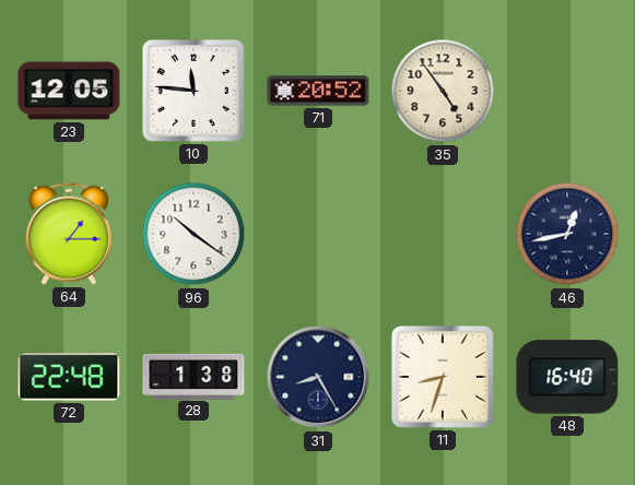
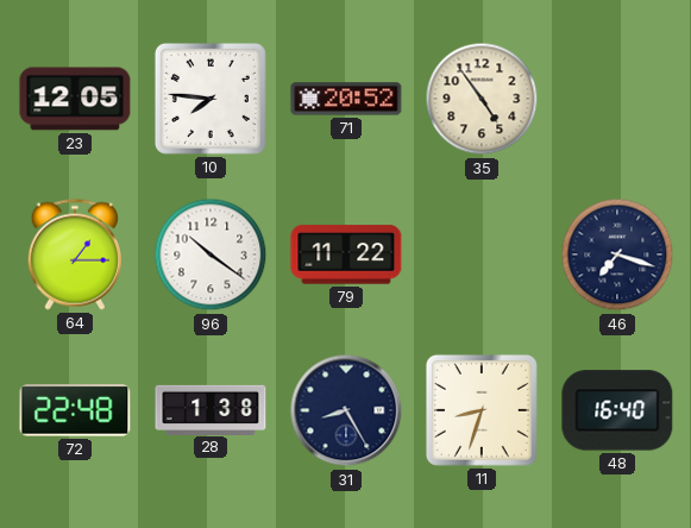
10: 11:46 -> 7:46
79: none -> 11:22
46: 12:43 -> 7:18
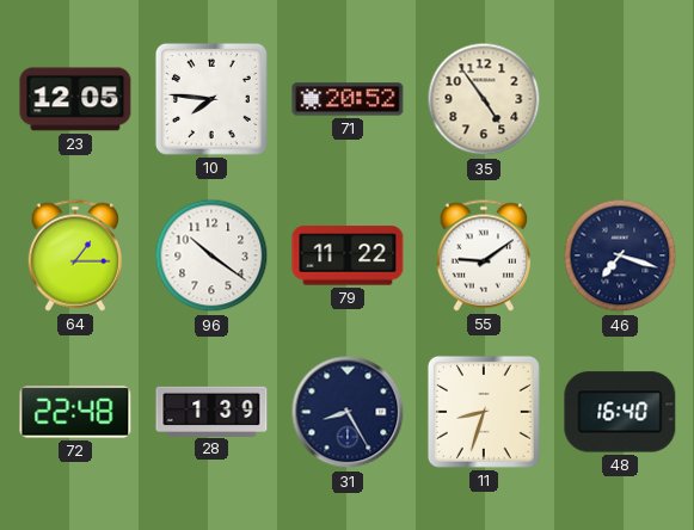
55: none -> 9:09
28: 1:38 -> 1:39
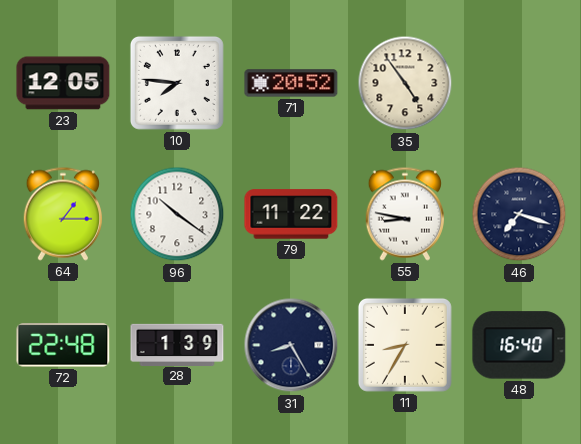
55: 9:09 -> 8:47
11: 8:33 -> 8:35
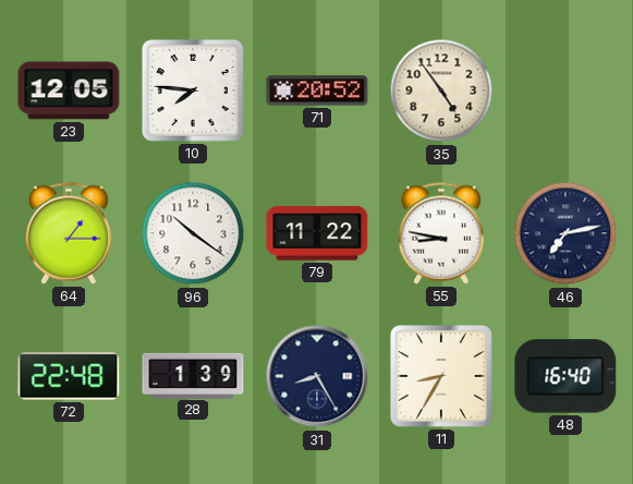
46: 7:18 -> 7:13
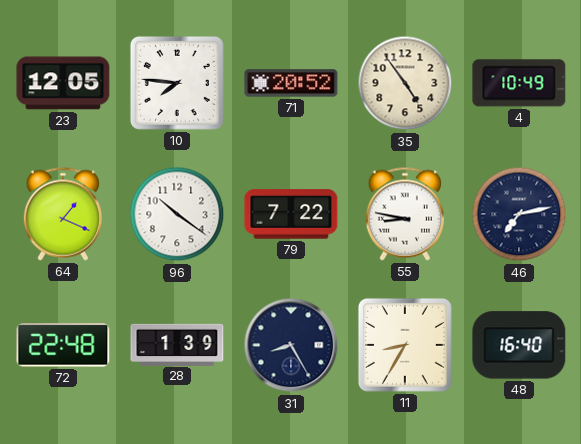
4: none -> 10:49
64: 1:15 -> 1:19
79: 11:22 -> 7:22
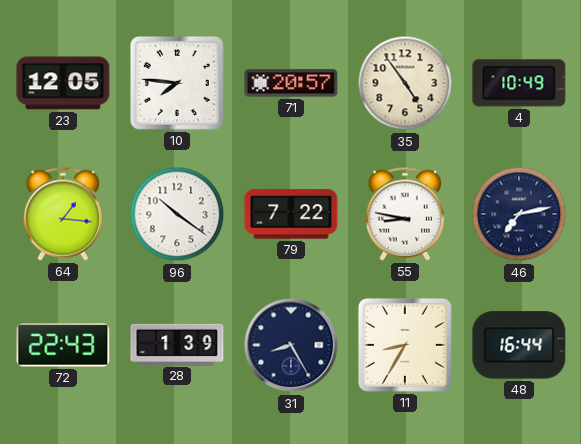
71: 20:52 -> 20:57
64: 1:19 -> 1:16
72: 22:48 -> 22:43
48: 16:40 -> 16:44
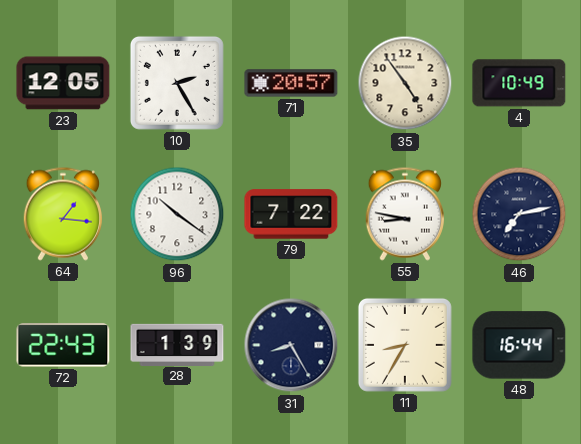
10: 7:46 -> 2:25
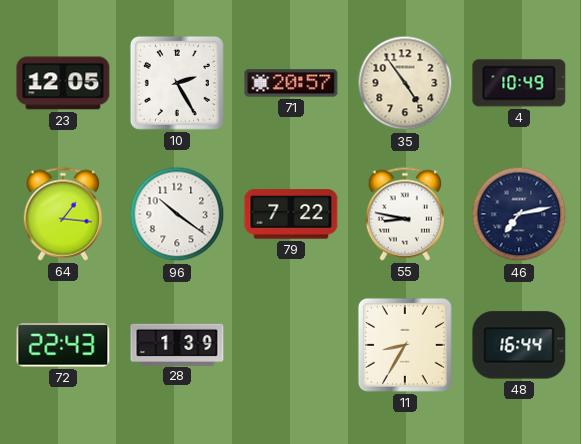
31: 8:25 -> none
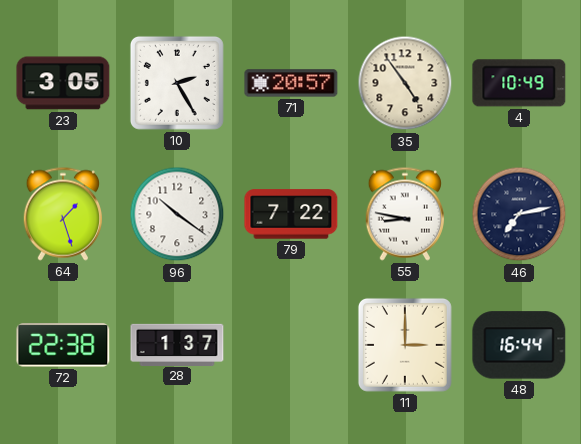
23: 12:05 -> 3:05
64: 1:16 -> 1:27
72: 22:43 -> 22:38
28: 1:39 -> 1:37
11: 8:35 -> 3:00
